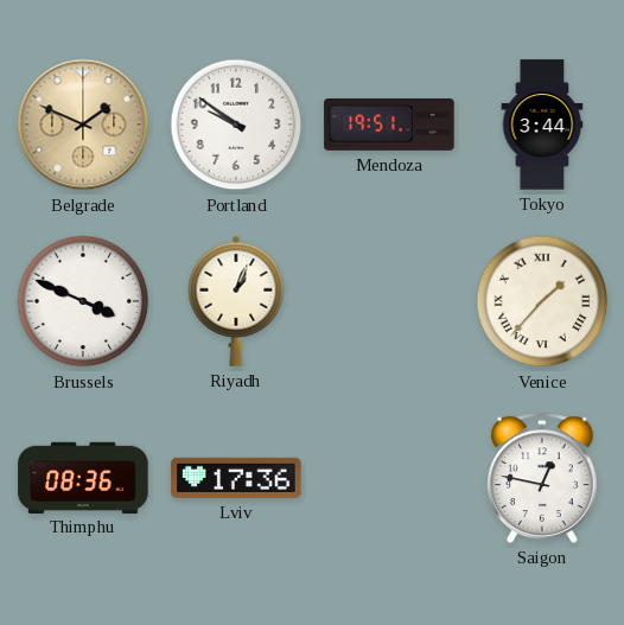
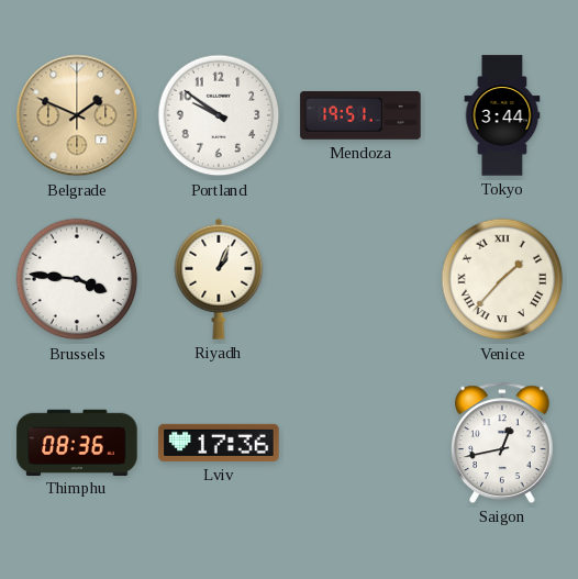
Brussels: 3:49 -> 3:46
Saigon: 12:47 -> 12:43
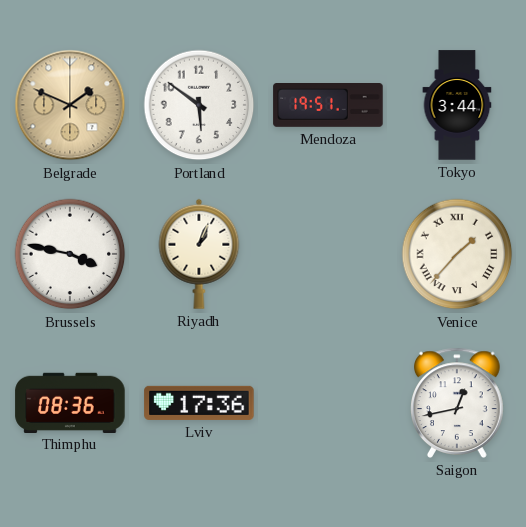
Portland: 9:51 -> 5:51
Brussels: 3:46 -> 3:47
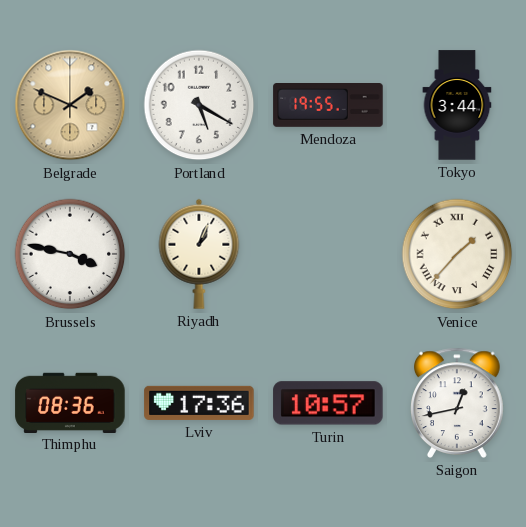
Portland: 5:51 -> 5:20
Mendoza: 19:51 -> 19:55
Turin: none -> 10:57
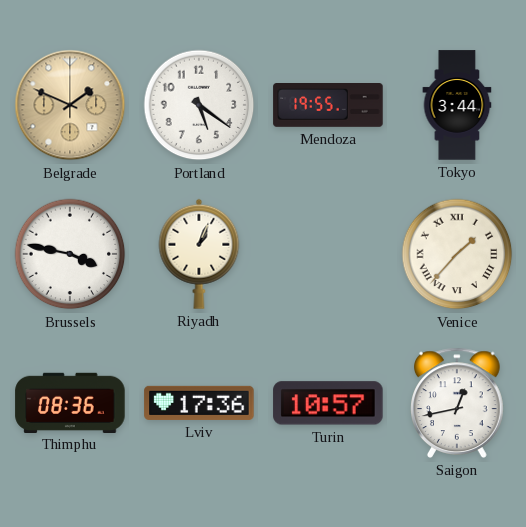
Portland: 5:20 -> 5:21
